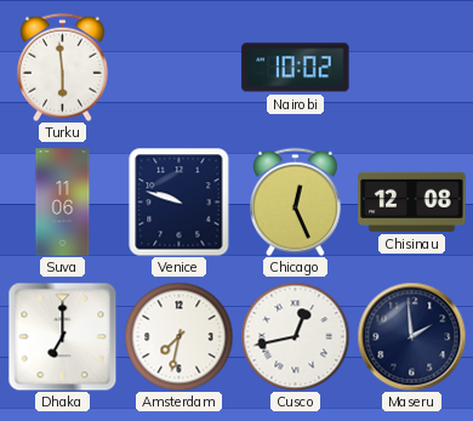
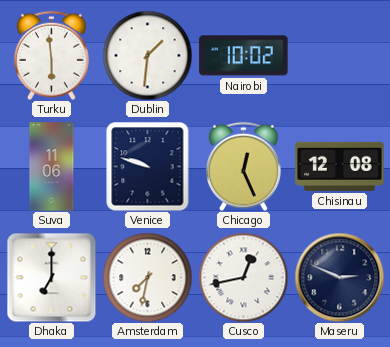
Dublin: none -> 1:31
Maseru: 1:59 -> 2:49
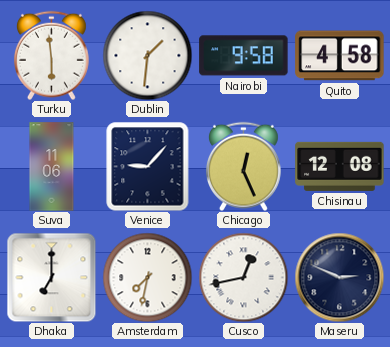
Nairobi: 10:02 -> 9:58
Quito: none -> 4:58
Venice: 9:48 -> 9:07
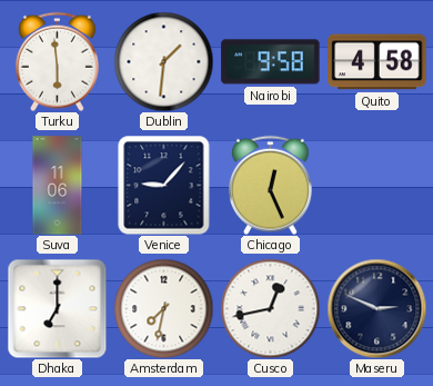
Chisinau: 12:08 -> none
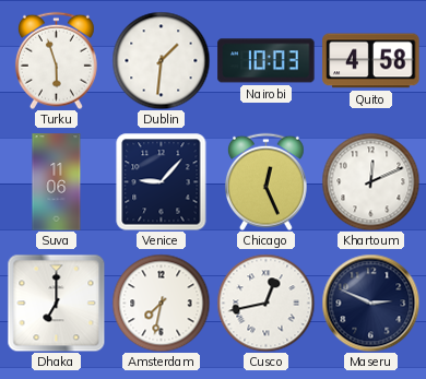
Turku: 5:59 -> 5:57
Nairobi: 9:58 -> 10:03
Khartoum: none -> 12:11
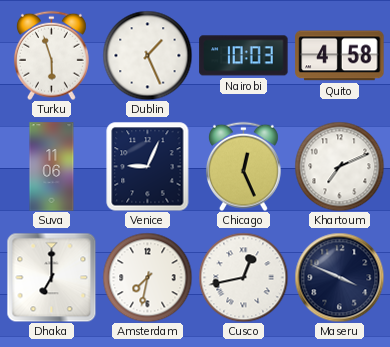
Dublin: 1:31 -> 1:26
Venice: 9:07 -> 9:04
Khartoum: 12:11 -> 7:11
Maseru: 2:49 -> 3:49
